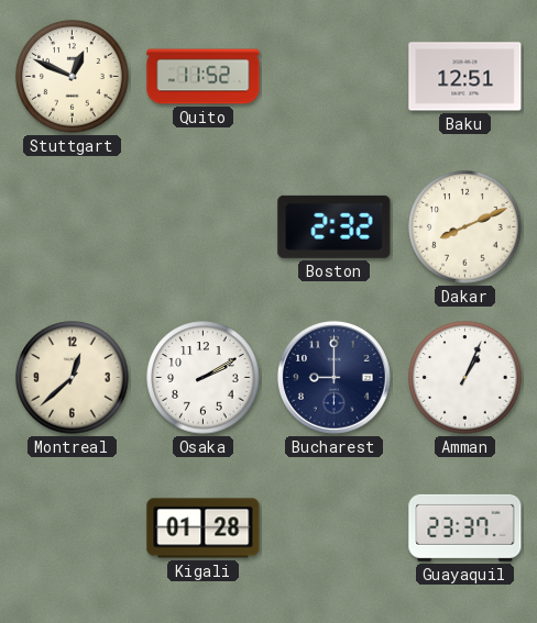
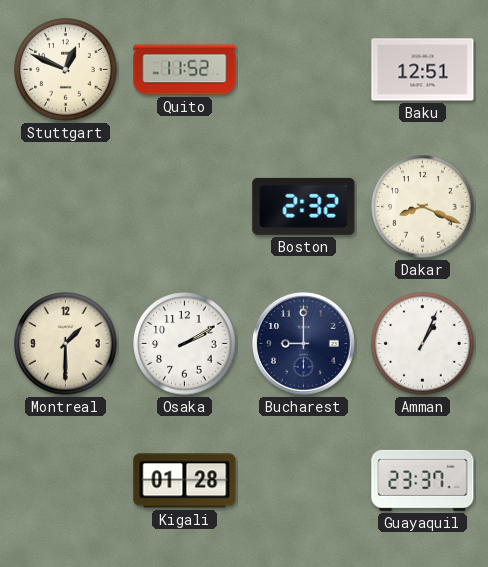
Dakar: 8:11 -> 8:19
Montreal: 12:38 -> 1:30
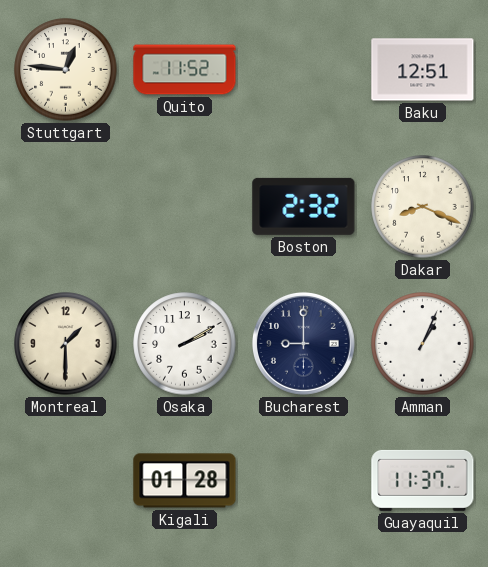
Stuttgart: 12:49 -> 12:46
Guayaquil: 23:37 -> 11:37
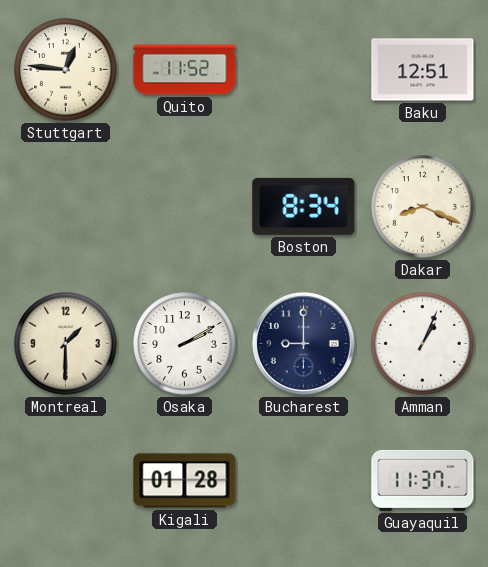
Boston: 2:32 -> 8:34
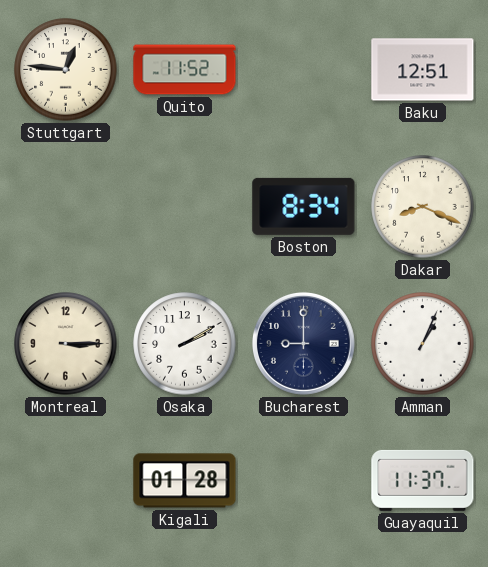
Montreal: 1:30 -> 3:15
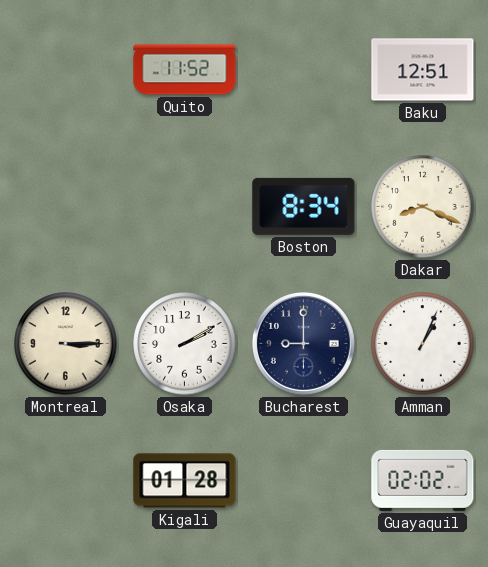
Stuttgart: 12:46 -> none
Guayaquil: 11:37 -> 02:02
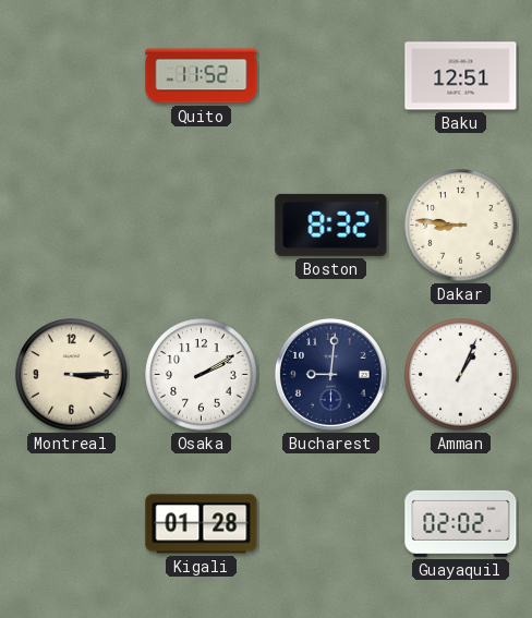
Boston: 8:34 -> 8:32
Dakar: 8:19 -> 8:46
Bucharest: 9:00 -> 9:01
